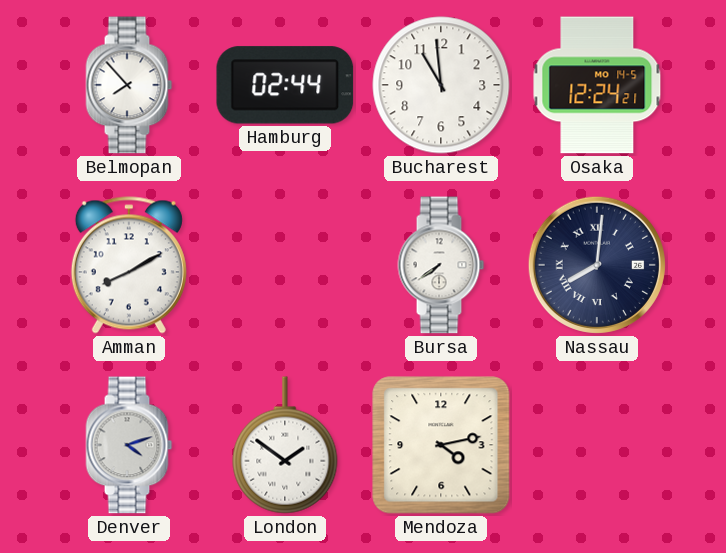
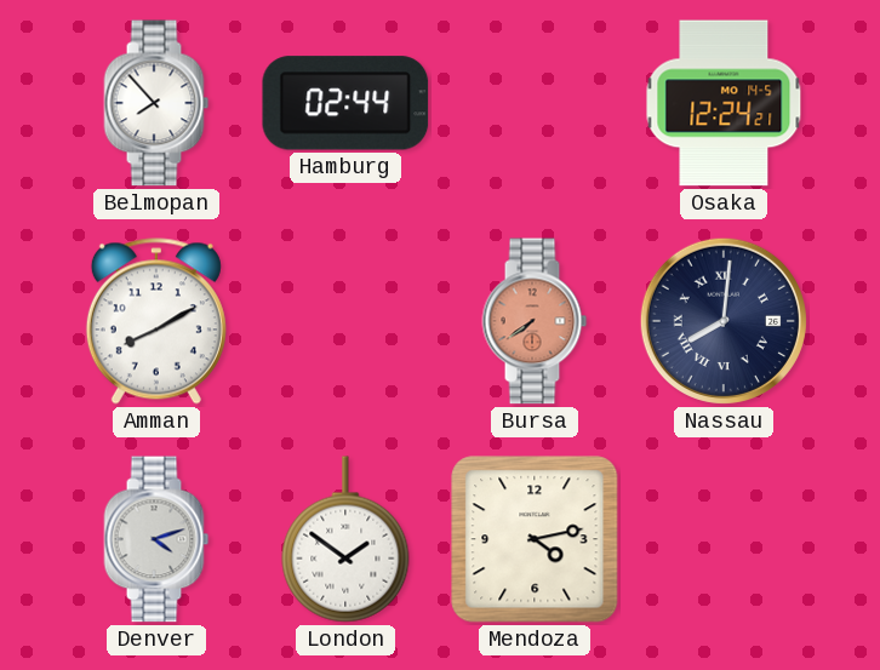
Bucharest: 10:59 -> none
Bursa dial: white -> salmon
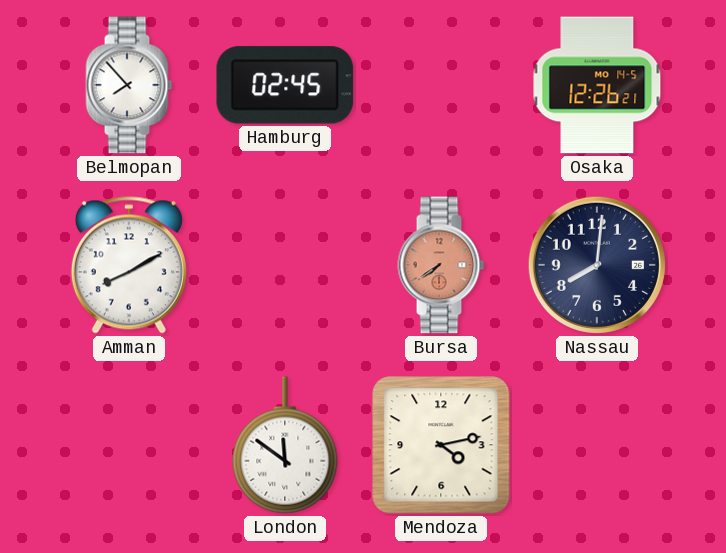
Hamburg: 02:44 -> 02:45
Osaka: 12:24 -> 12:26
Nassau numerals: Roman -> Arabic
Denver: 4:12 -> none
London: 1:51 -> 11:51
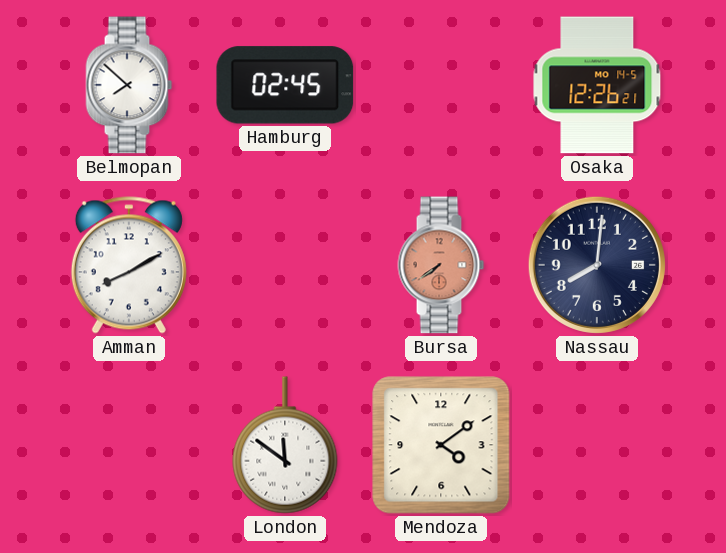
Belmopan: 7:53 -> 7:52
Mendoza: 4:13 -> 4:09
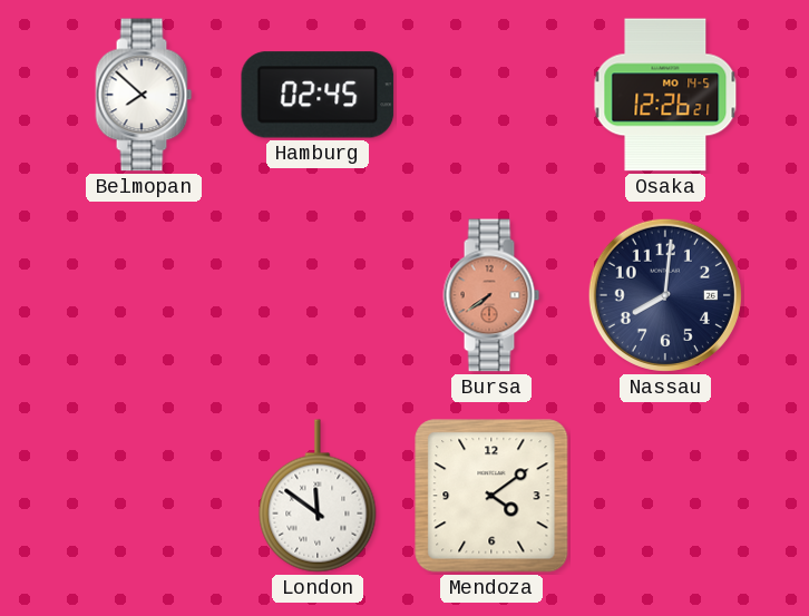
Amman: 8:10 -> none
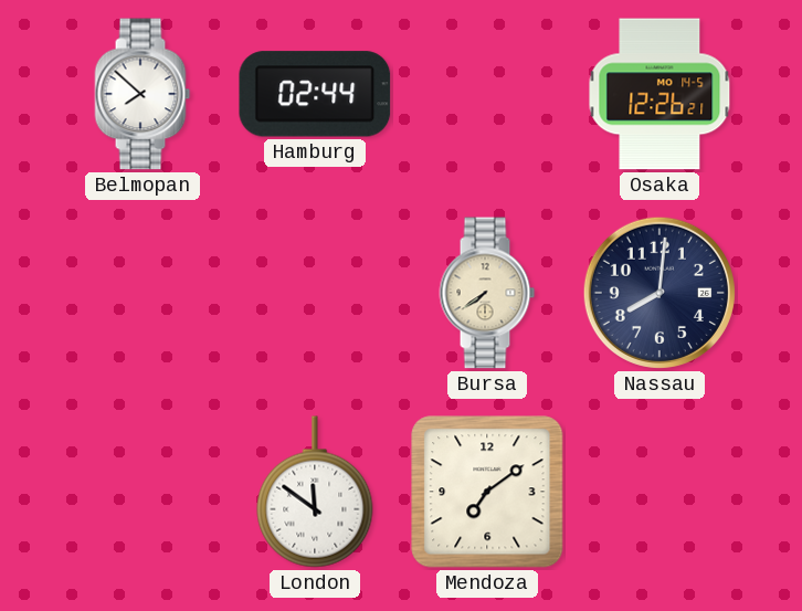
Hamburg: 02:45 -> 02:44
Bursa dial: salmon -> cream
Mendoza: 4:09 -> 7:09
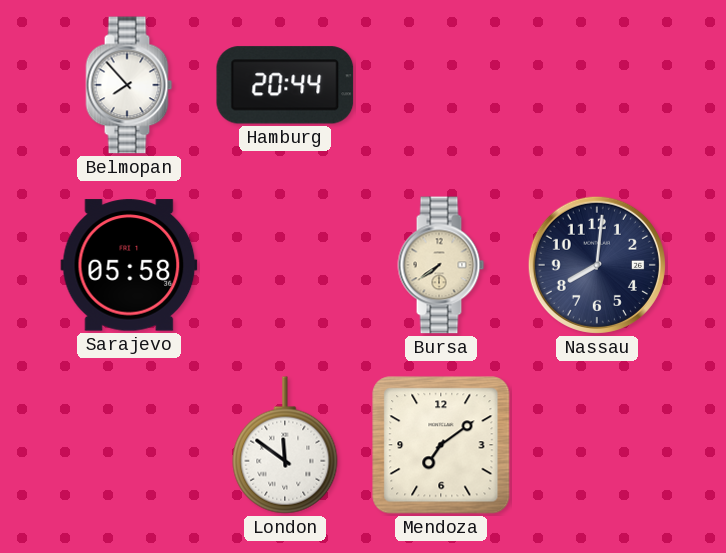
Belmopan: 7:52 -> 7:53
Hamburg: 02:44 -> 20:44
Osaka: 12:26 -> none
Sarajevo: none -> 05:58
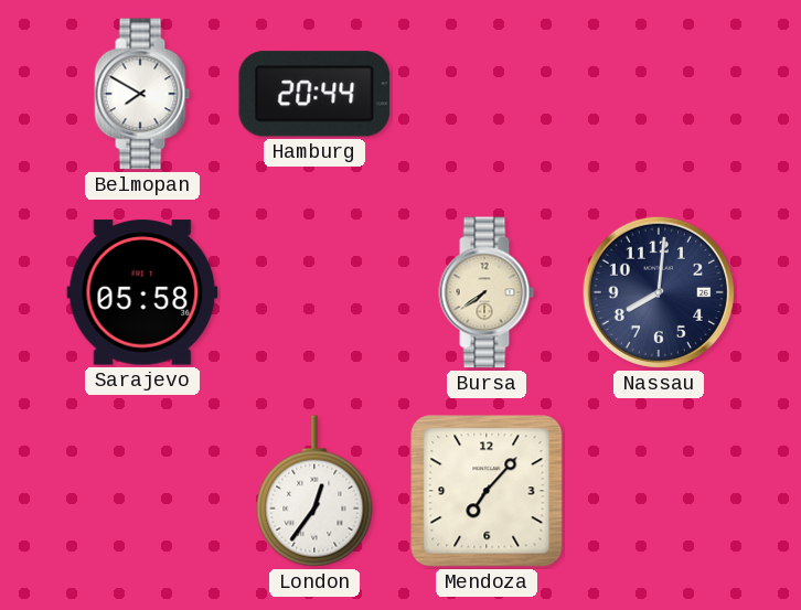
Belmopan: 7:53 -> 7:50
London: 11:51 -> 12:36
Mendoza: 7:09 -> 7:07
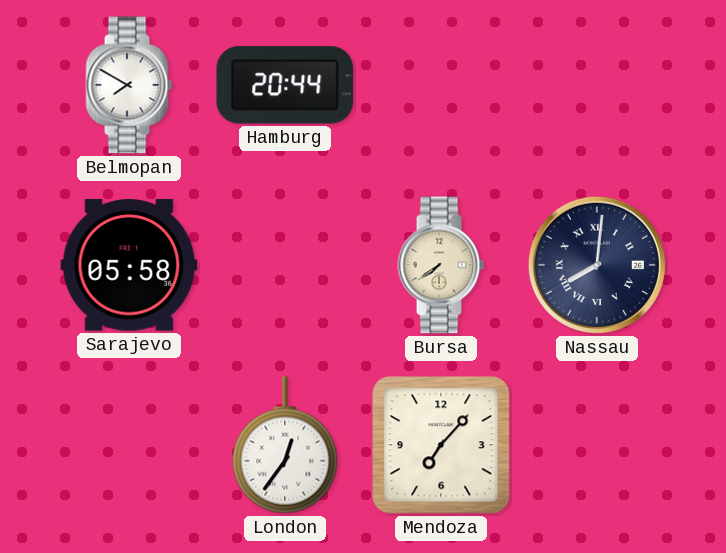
Nassau numerals: Arabic -> Roman
